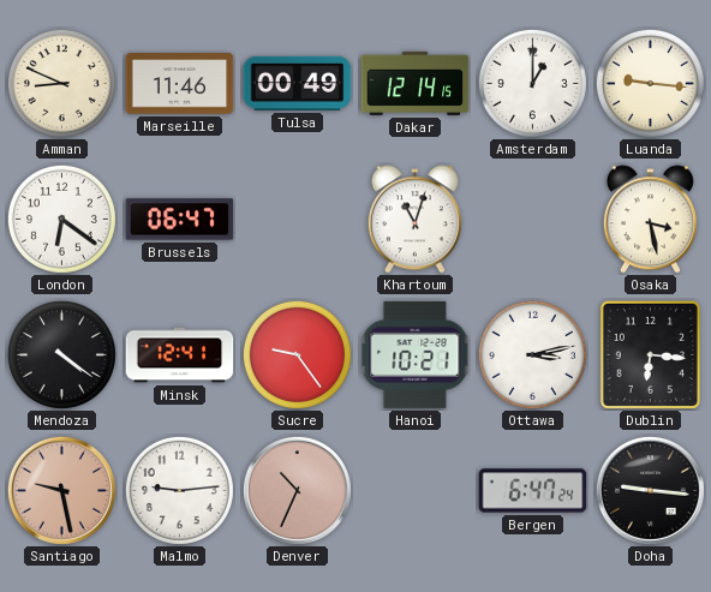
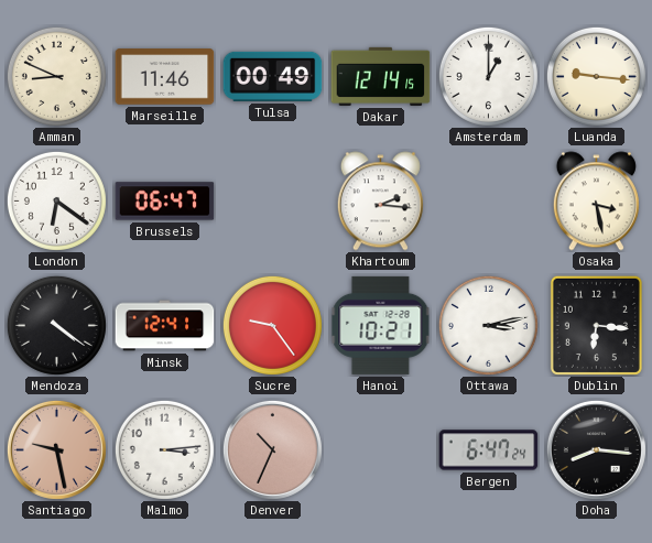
Khartoum: 11:03 -> 2:16
Malmo: 9:14 -> 3:14
Doha: 9:16 -> 8:16
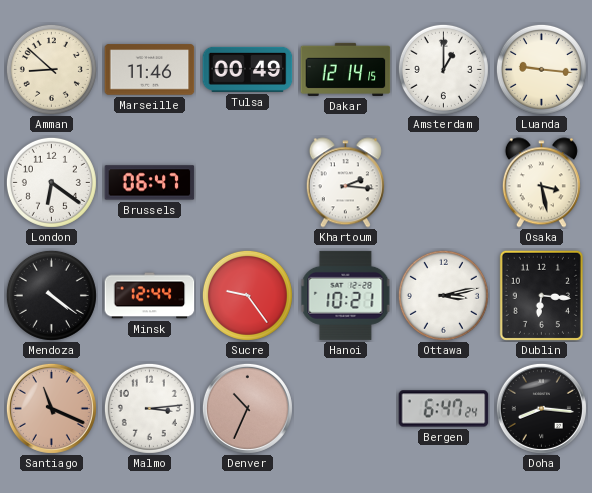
Amman: 8:49 -> 8:52
Minsk: 12:41 -> 12:44
Santiago: 9:28 -> 11:19
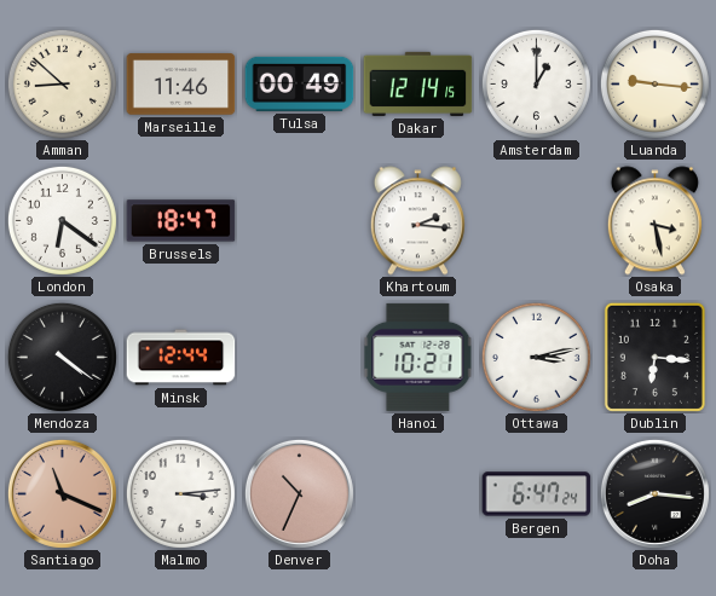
Brussels: 06:47 -> 18:47
Sucre: 9:24 -> none
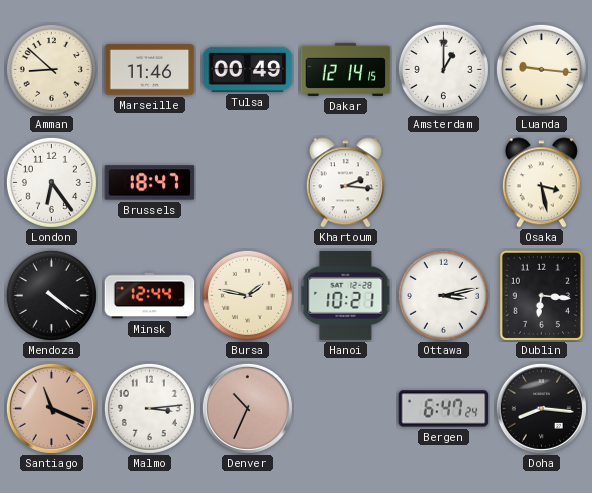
London: 6:21 -> 6:24
Bursa: none -> 1:47
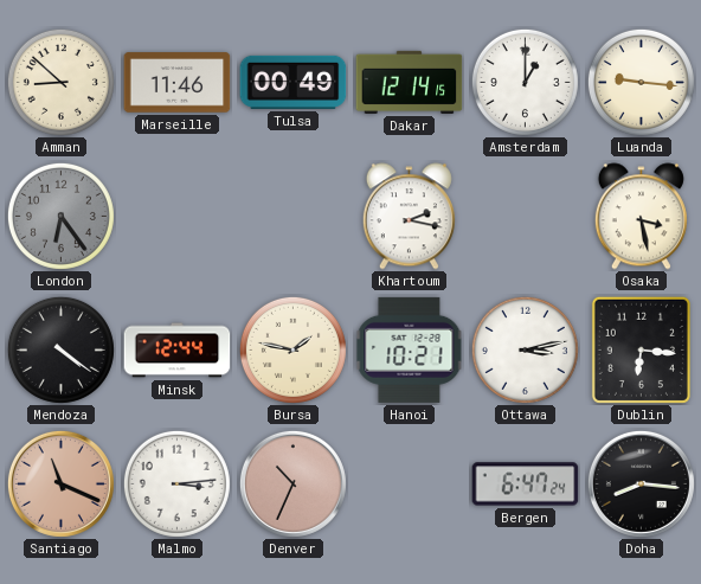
London dial: white -> grey
Brussels: 18:47 -> none
Khartoum: 2:16 -> 2:17
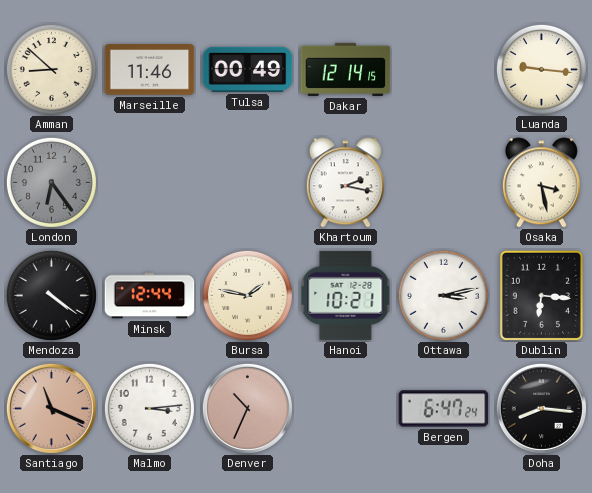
Amsterdam: 1:00 -> none
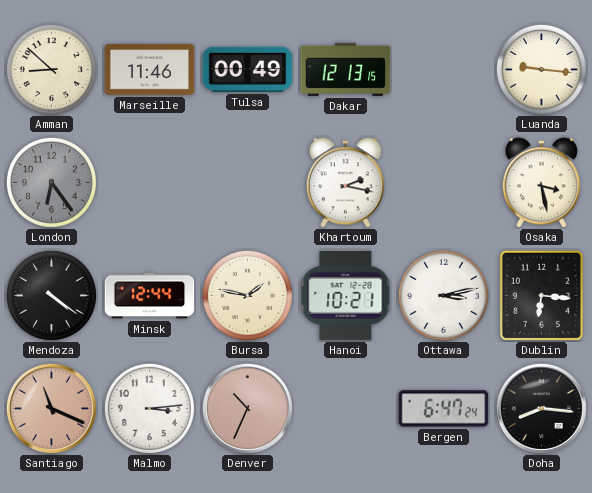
Dakar: 12:14 -> 12:13
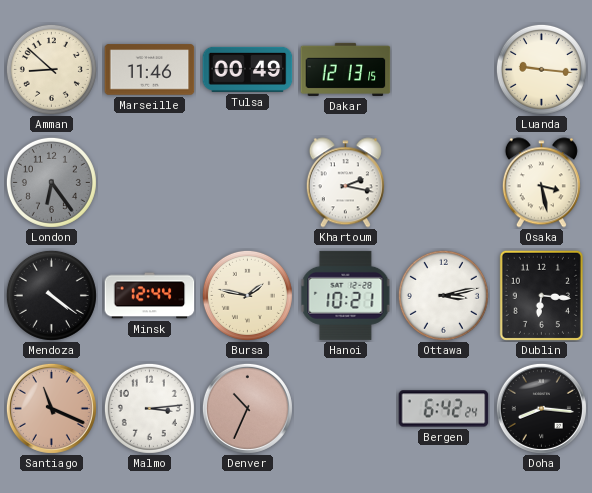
Bergen: 6:47 -> 6:42
